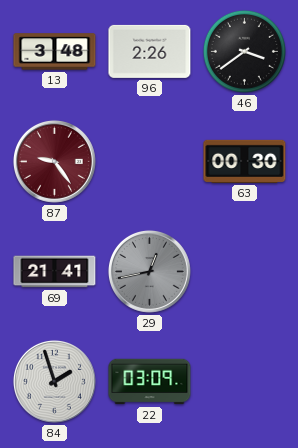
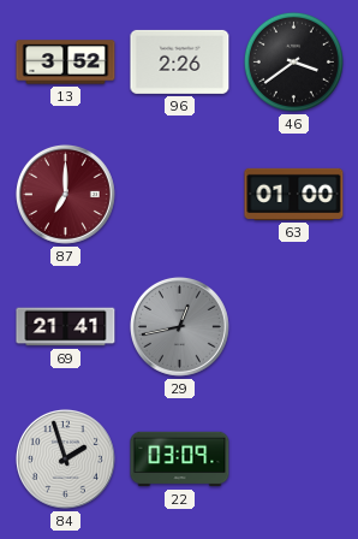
13: 3:48 -> 3:52
87: 9:24 -> 7:00
63: 00:30 -> 01:00
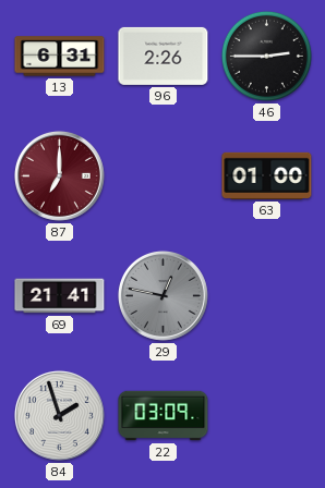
13: 3:52 -> 6:31
46: 3:39 -> 2:45
29: 12:43 -> 12:47
